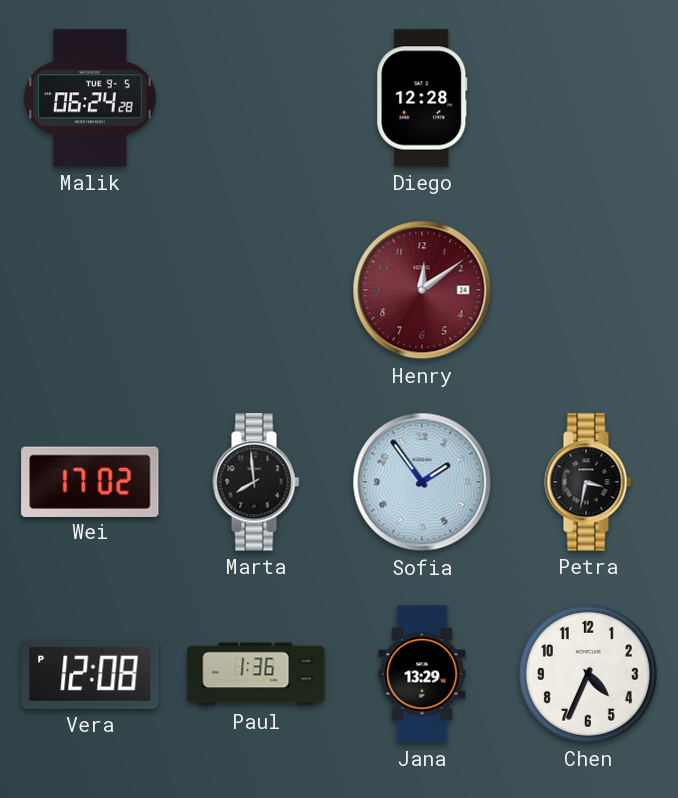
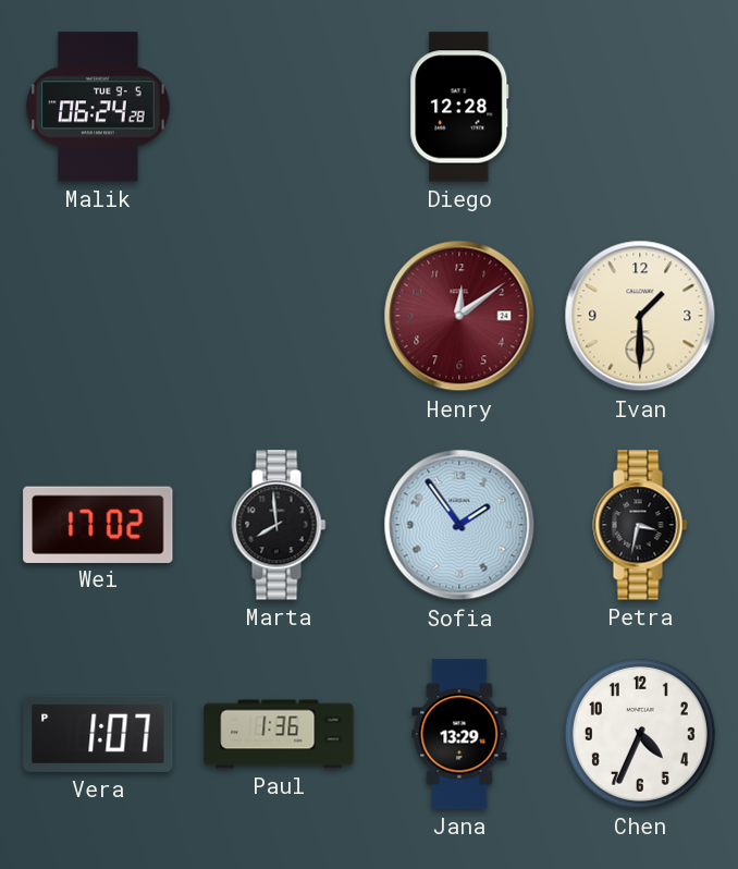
Ivan: none -> 1:30
Vera: 12:08 -> 1:07
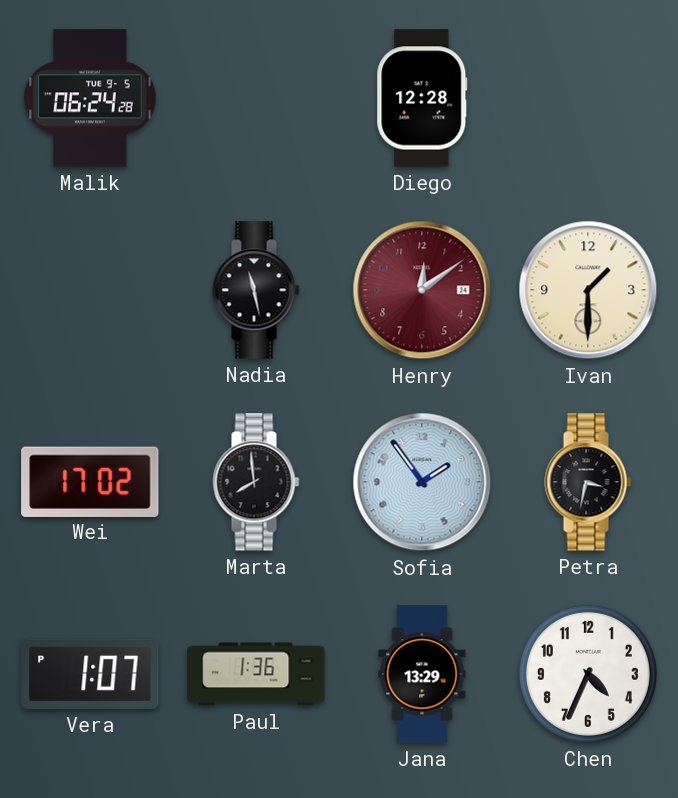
Nadia: none -> 11:28
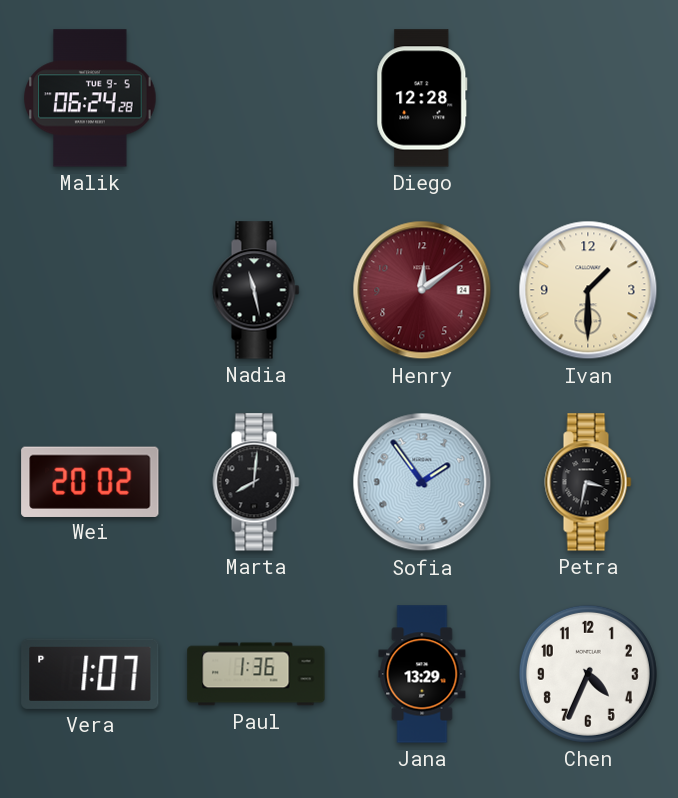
Wei: 17:02 -> 20:02
Marta: 7:59 -> 8:01
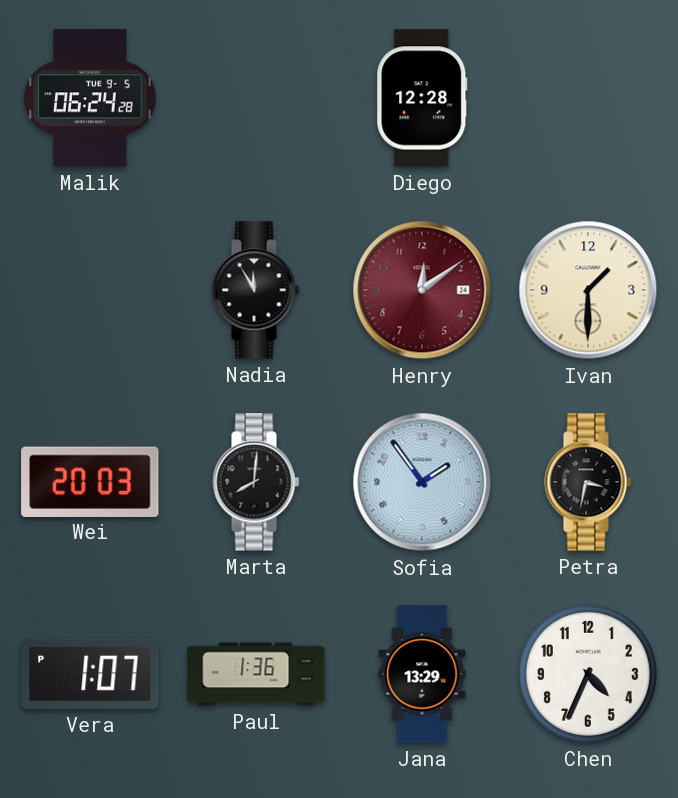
Nadia: 11:28 -> 11:55
Wei: 20:02 -> 20:03
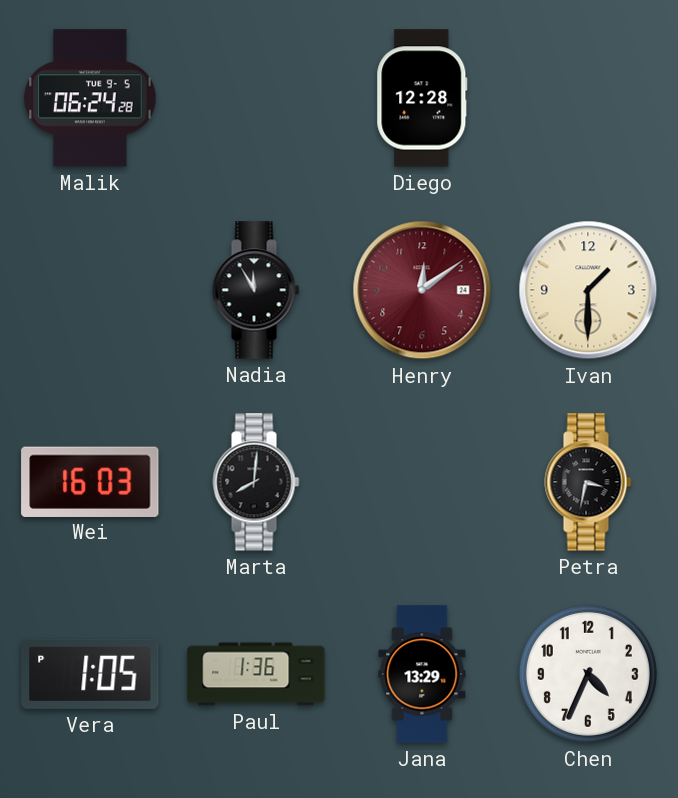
Wei: 20:03 -> 16:03
Sofia: 1:54 -> none
Vera: 1:07 -> 1:05
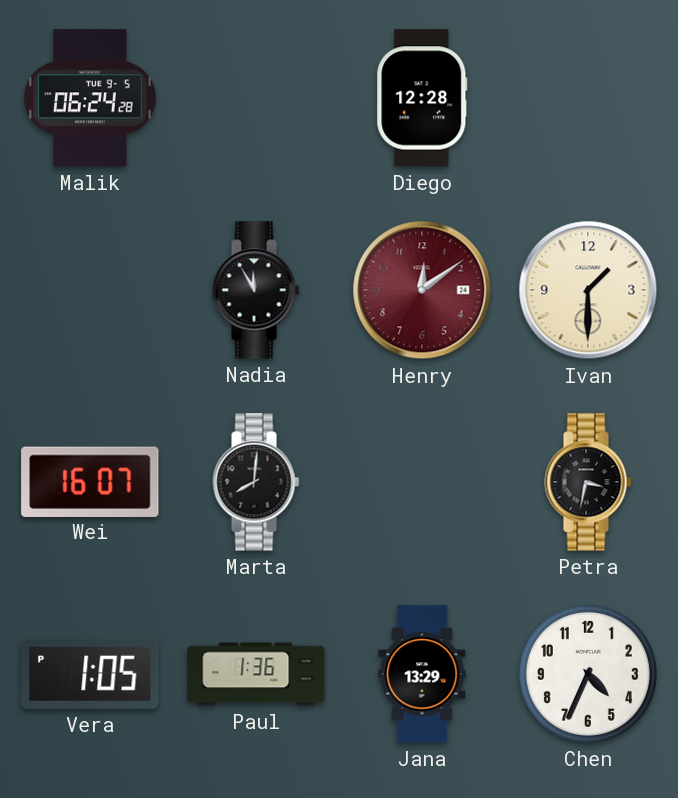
Wei: 16:03 -> 16:07
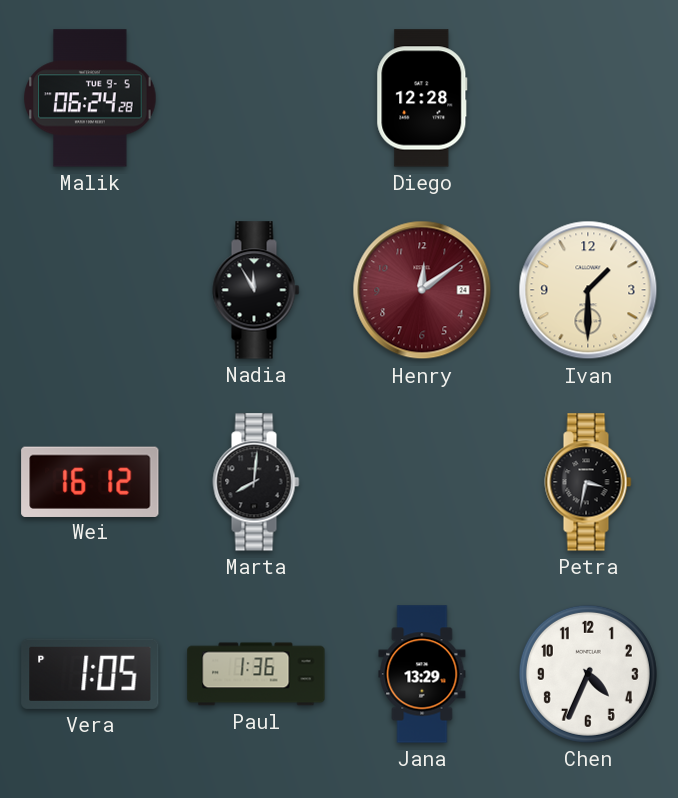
Wei: 16:07 -> 16:12
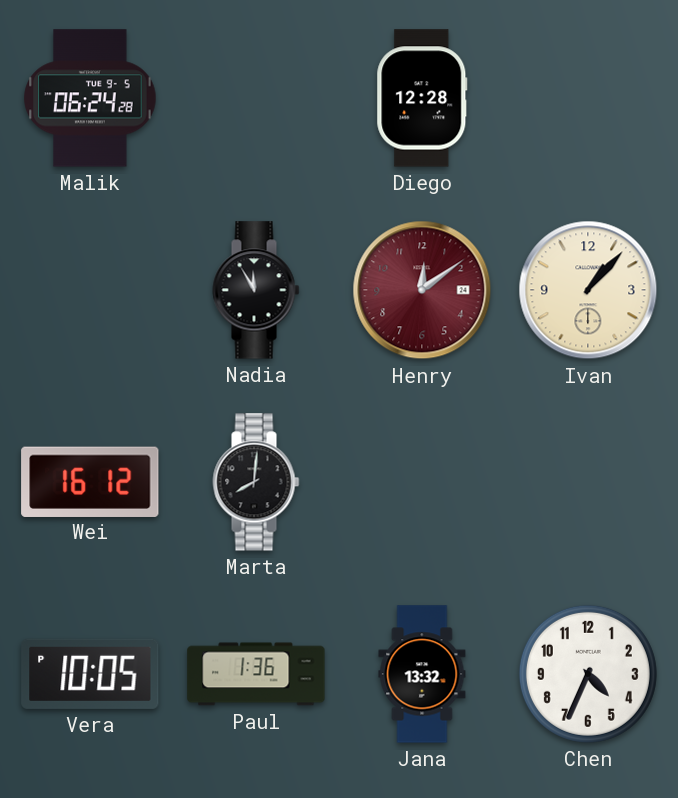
Ivan: 1:30 -> 1:07
Petra: 3:32 -> none
Vera: 1:05 -> 10:05
Jana: 13:29 -> 13:32
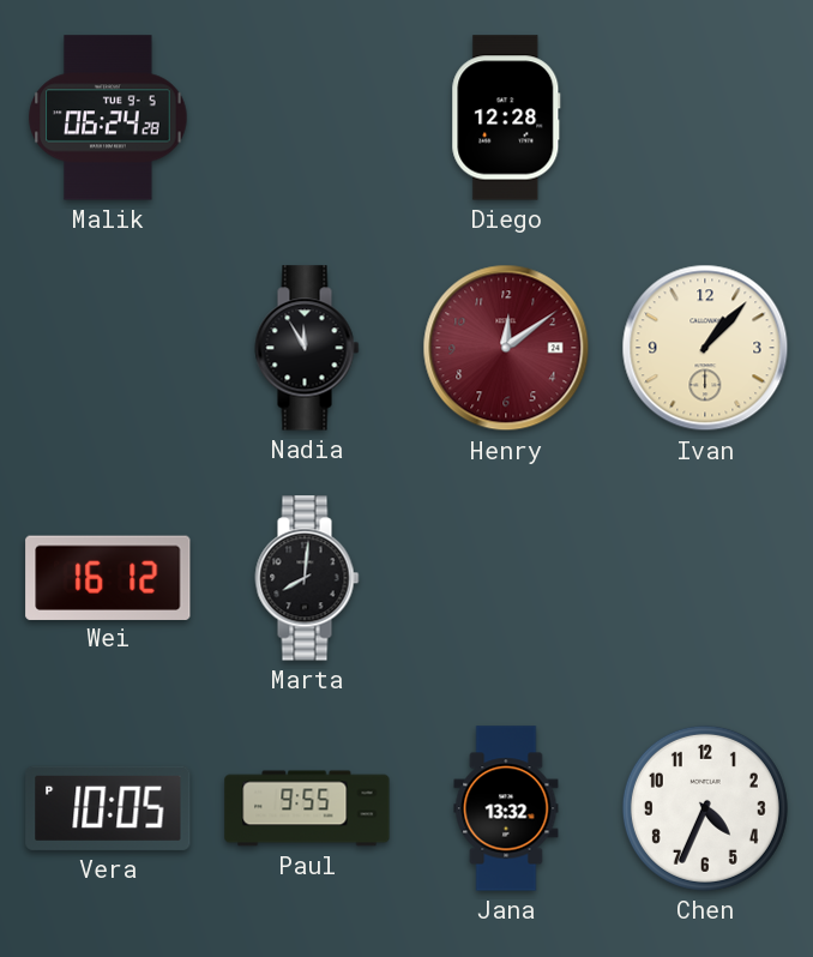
Paul: 1:36 -> 9:55
